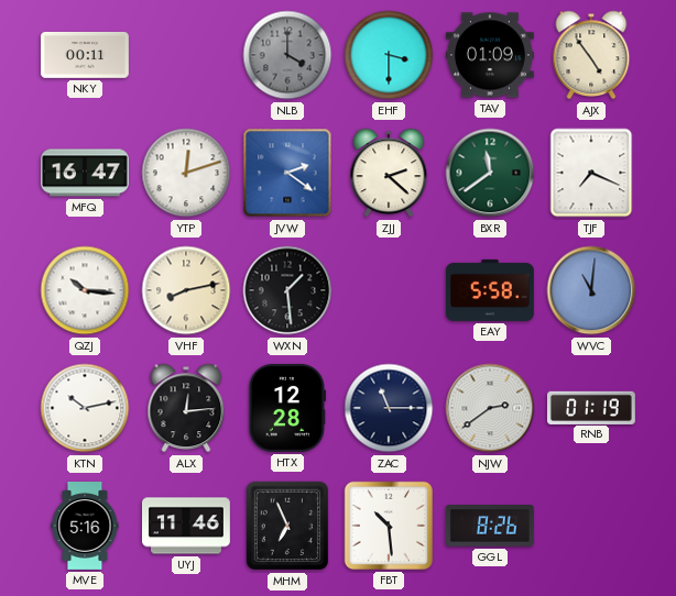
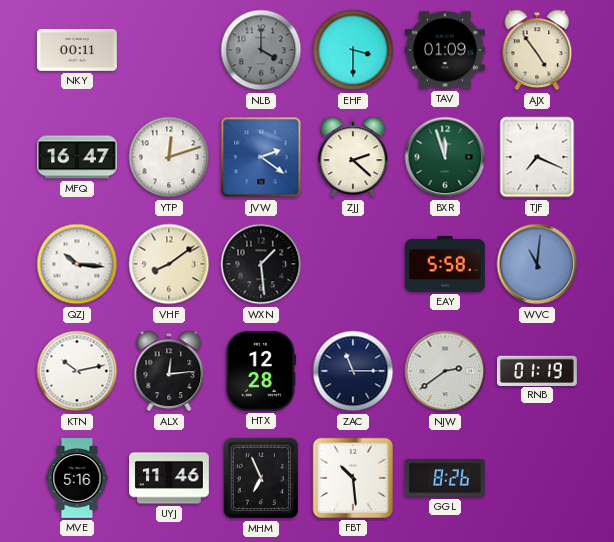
BXR: 11:39 -> 11:57
VHF: 8:13 -> 8:09
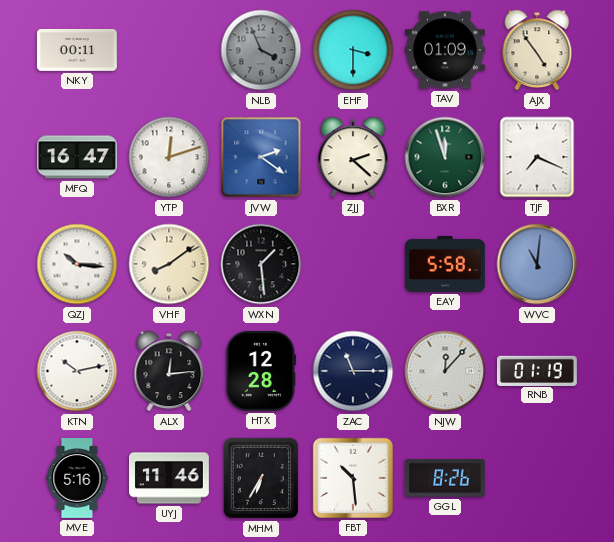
NLB: 4:00 -> 3:56
NJW: 2:39 -> 12:07
MHM: 6:56 -> 6:35
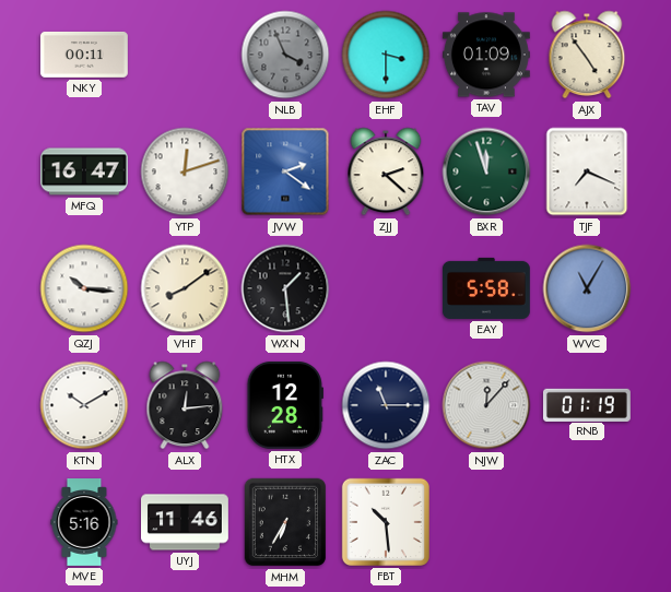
WVC: 11:01 -> 11:05
KTN: 10:13 -> 10:10
GGL: 8:26 -> none
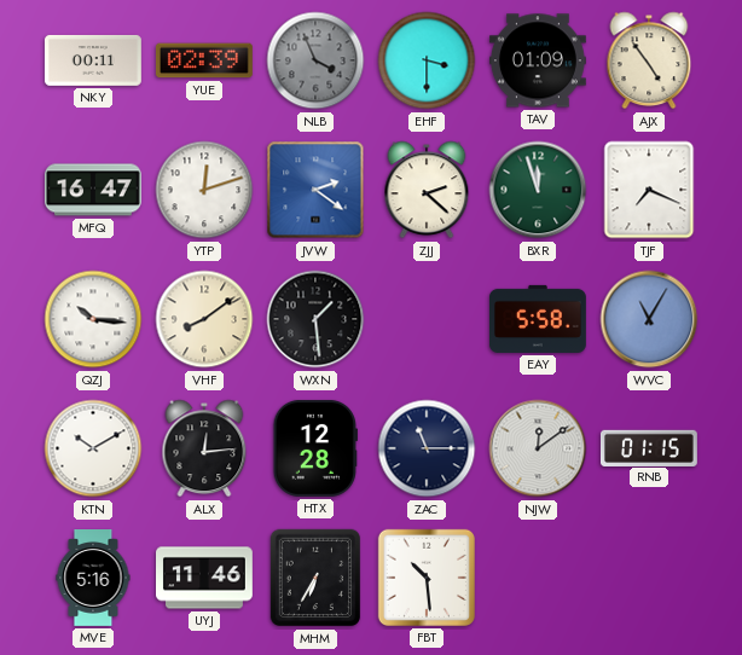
YUE: none -> 02:39
NJW: 12:07 -> 12:09
RNB: 01:19 -> 01:15
